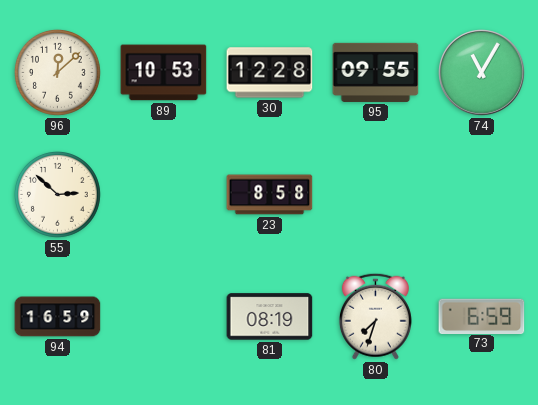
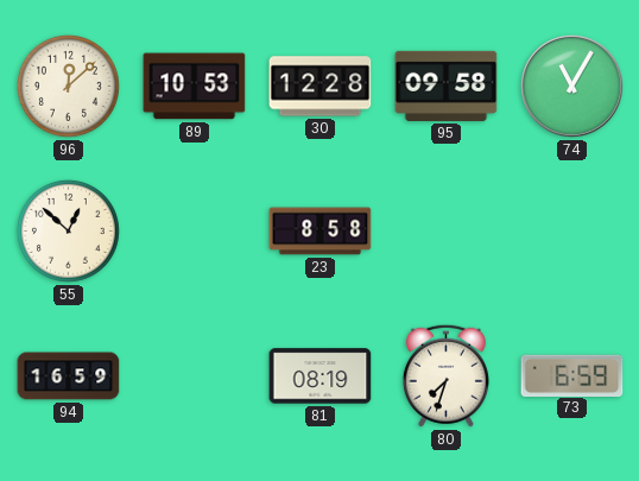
95: 09:55 -> 09:58
55: 2:52 -> 12:52
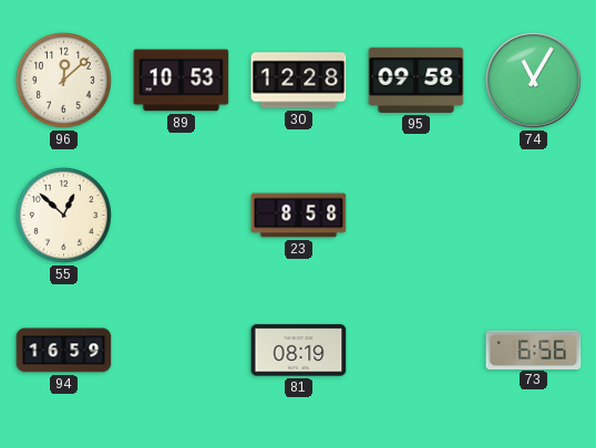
80: 7:33 -> none
73: 6:59 -> 6:56
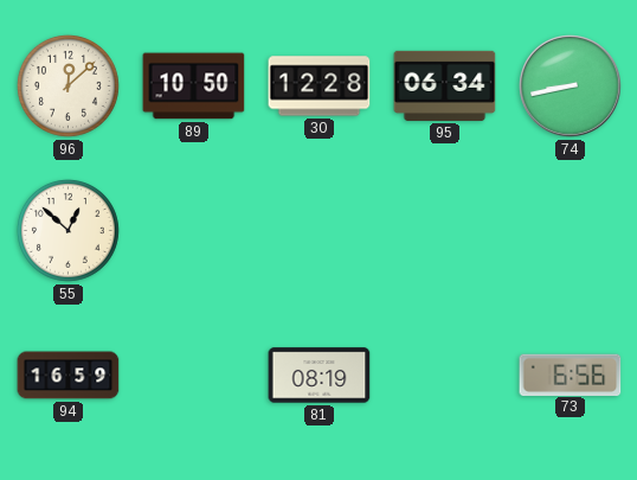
89: 10:53 -> 10:50
95: 09:58 -> 06:34
74: 11:05 -> 8:43
23: 8:58 -> none
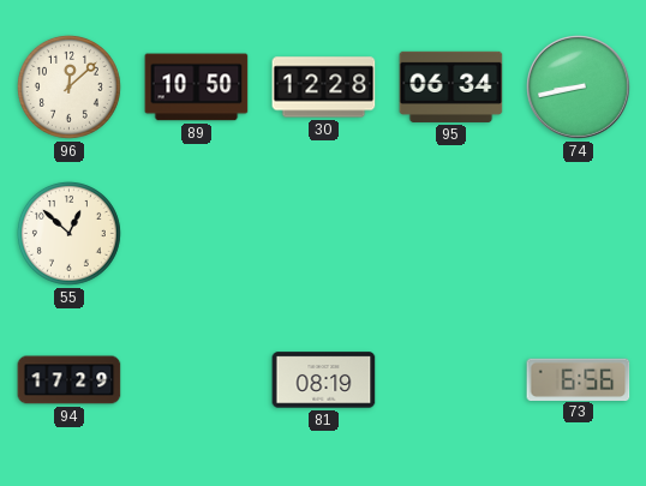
94: 16:59 -> 17:29
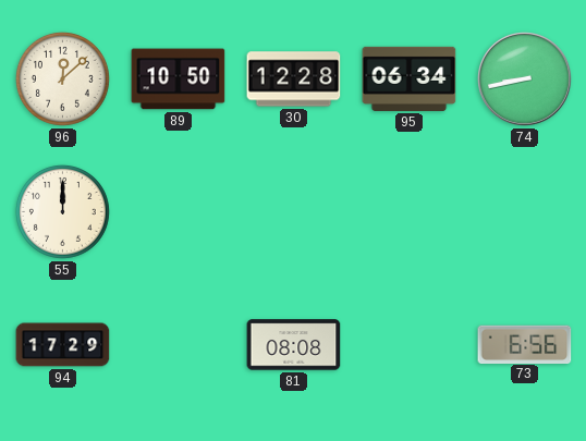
55: 12:52 -> 12:00
81: 08:19 -> 08:08
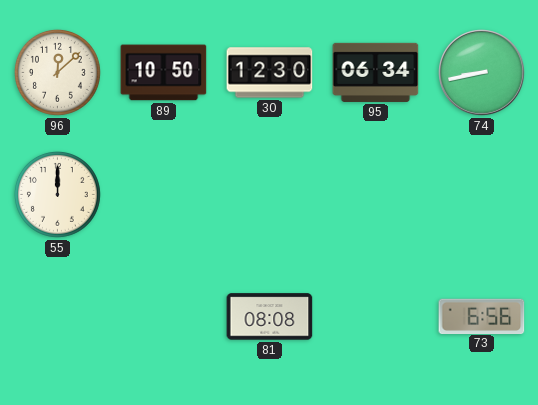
30: 12:28 -> 12:30
94: 17:29 -> none
